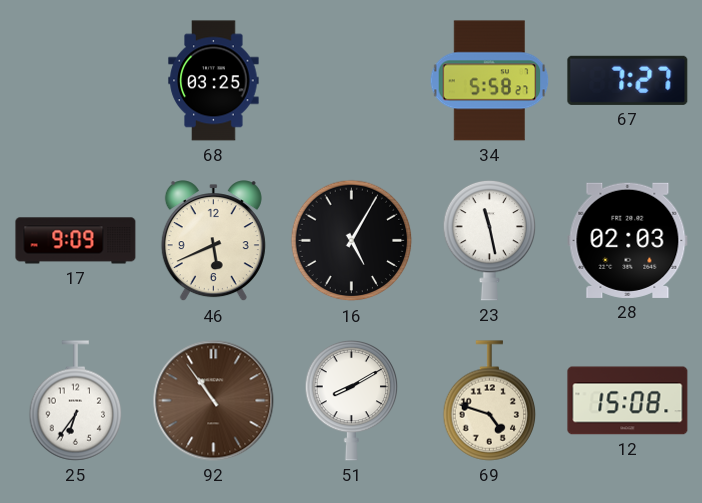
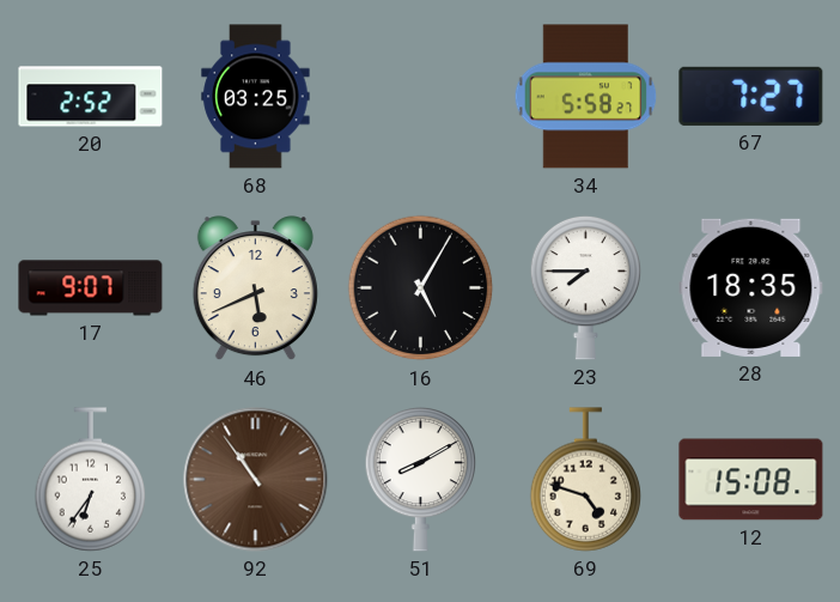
20: none -> 2:52
17: 9:09 -> 9:07
23: 11:28 -> 7:45
28: 02:03 -> 18:35
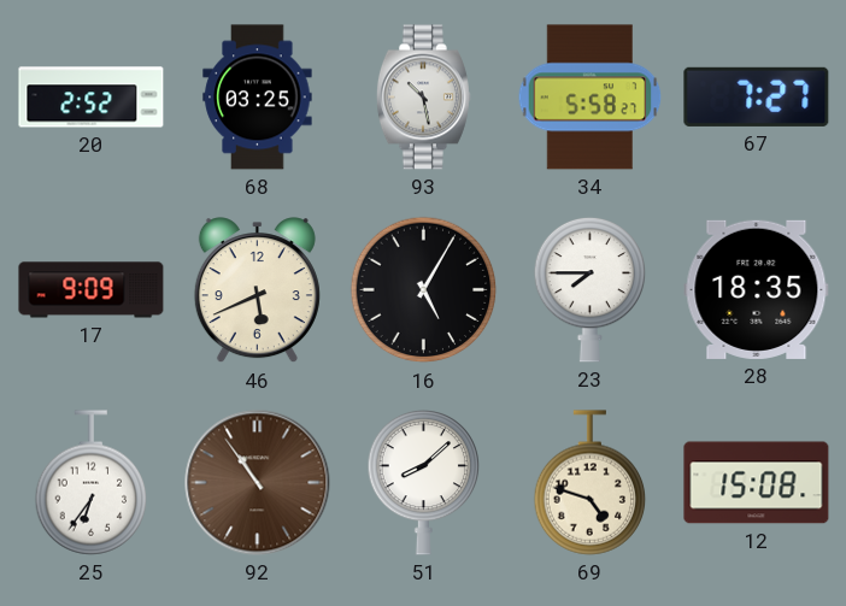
93: none -> 10:28
17: 9:07 -> 9:09
51: 8:10 -> 8:08
